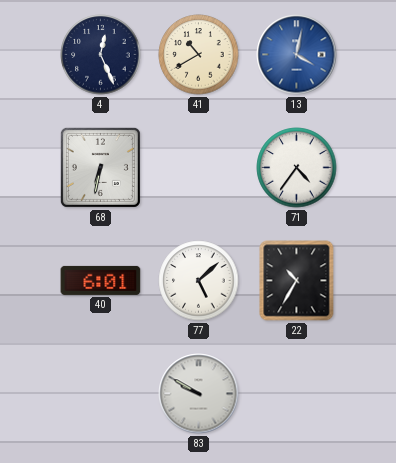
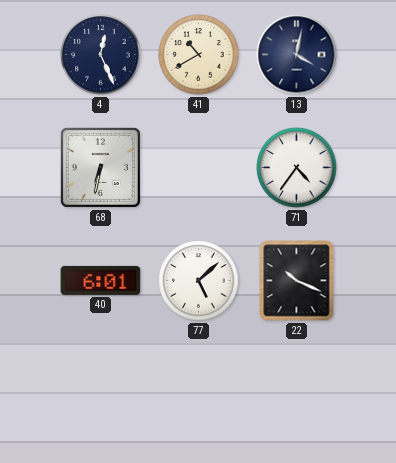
13 dial: blue -> navy
22: 10:35 -> 10:19
83: 9:50 -> none
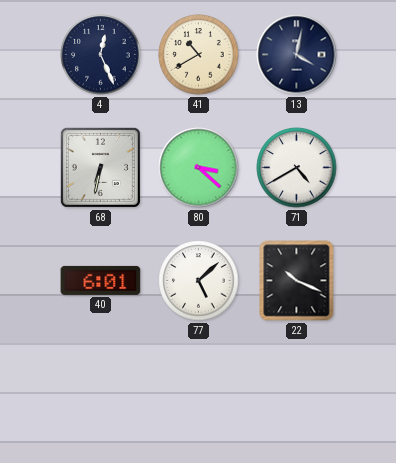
80: none -> 3:22
71: 4:36 -> 4:40
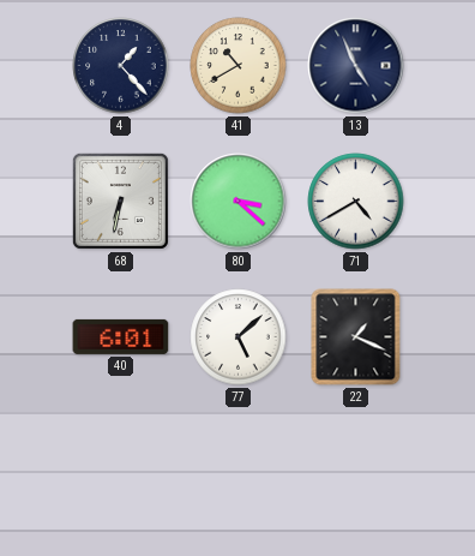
4: 12:26 -> 1:23
13: 4:02 -> 4:56
22: 10:19 -> 1:19
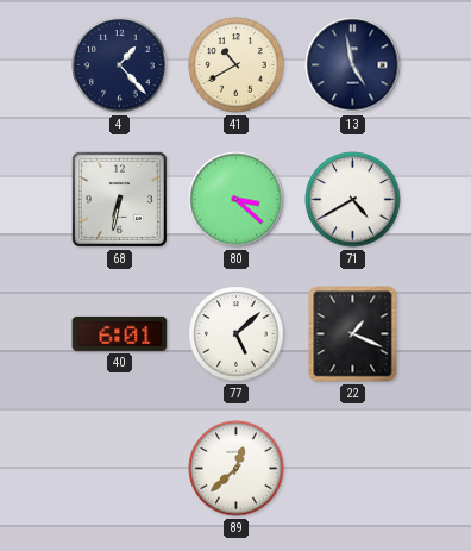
13: 4:56 -> 4:58
89: none -> 12:38
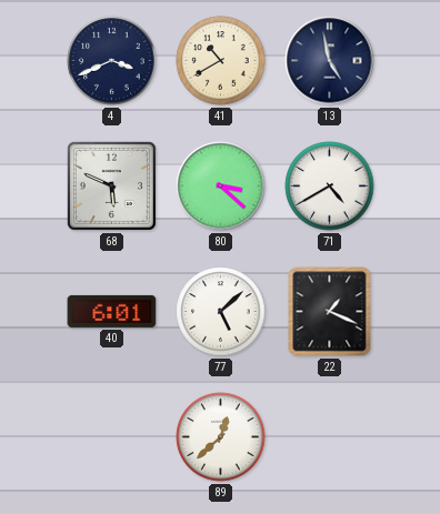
4: 1:23 -> 3:41
68: 6:32 -> 5:49
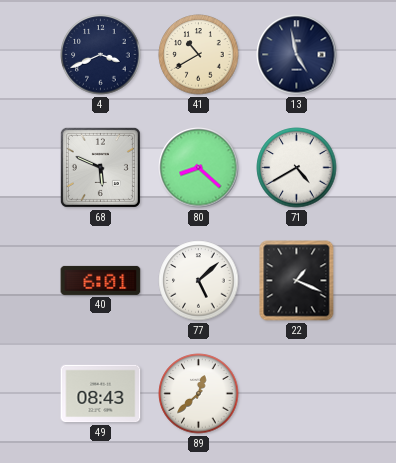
80: 3:22 -> 8:22
49: none -> 08:43
